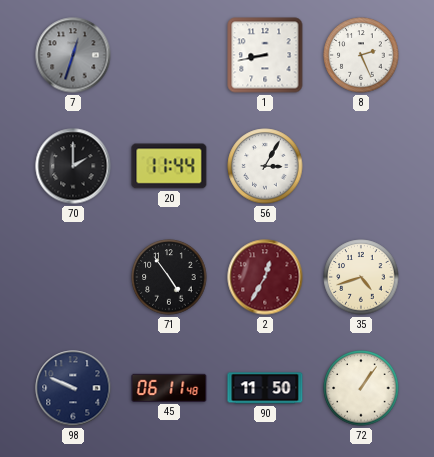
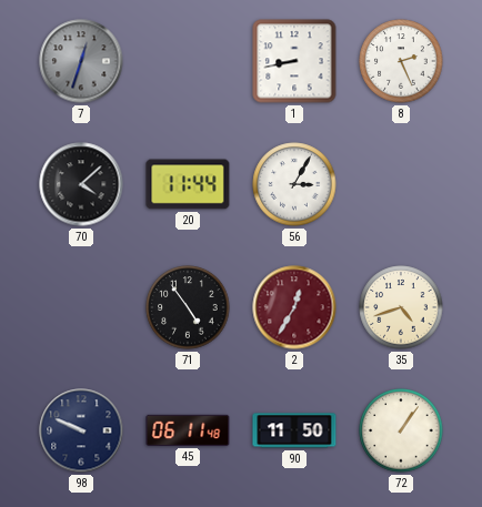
70: 2:00 -> 4:08
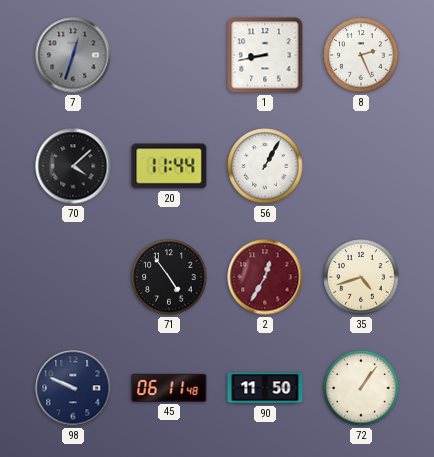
56: 3:05 -> 1:05
